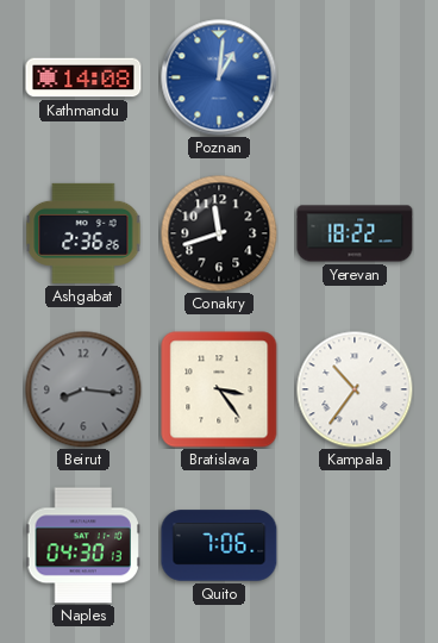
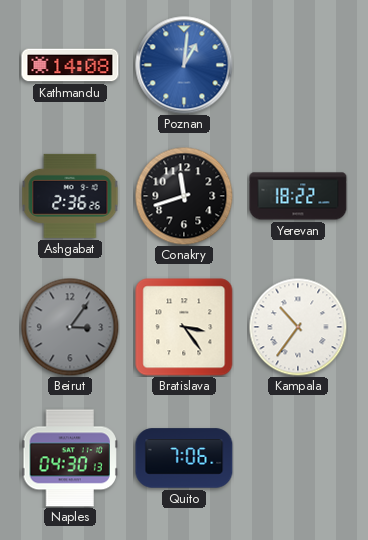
Beirut: 8:16 -> 3:06
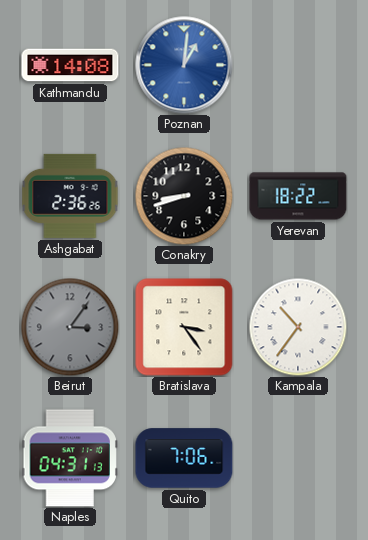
Conakry: 11:42 -> 8:42
Naples: 04:30 -> 04:31
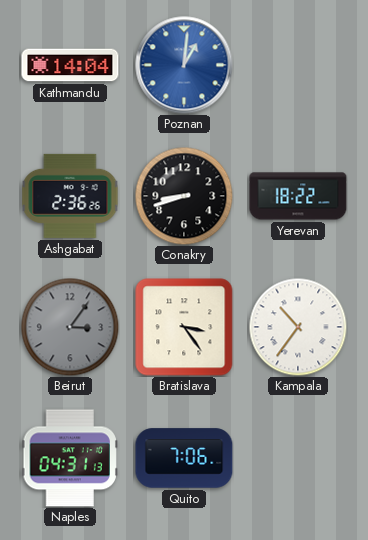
Kathmandu: 14:08 -> 14:04
